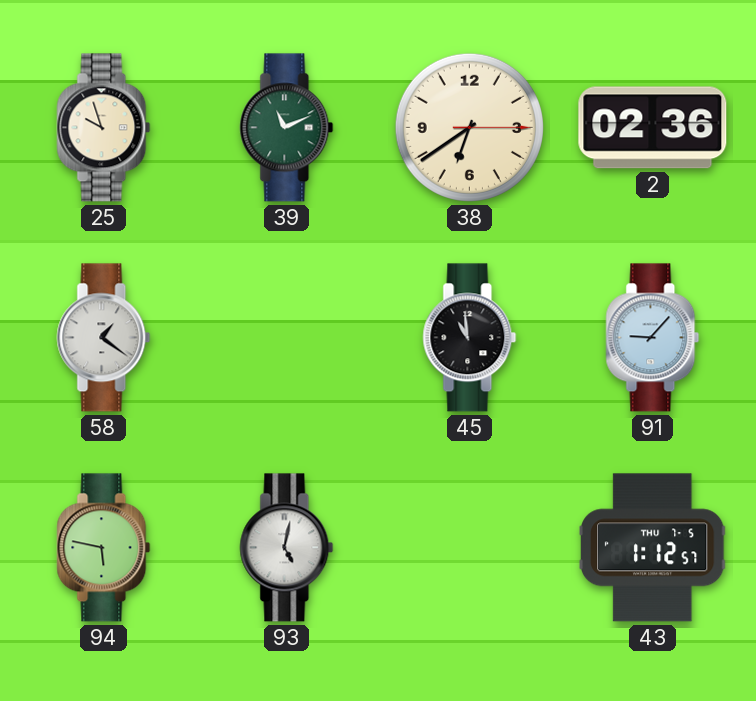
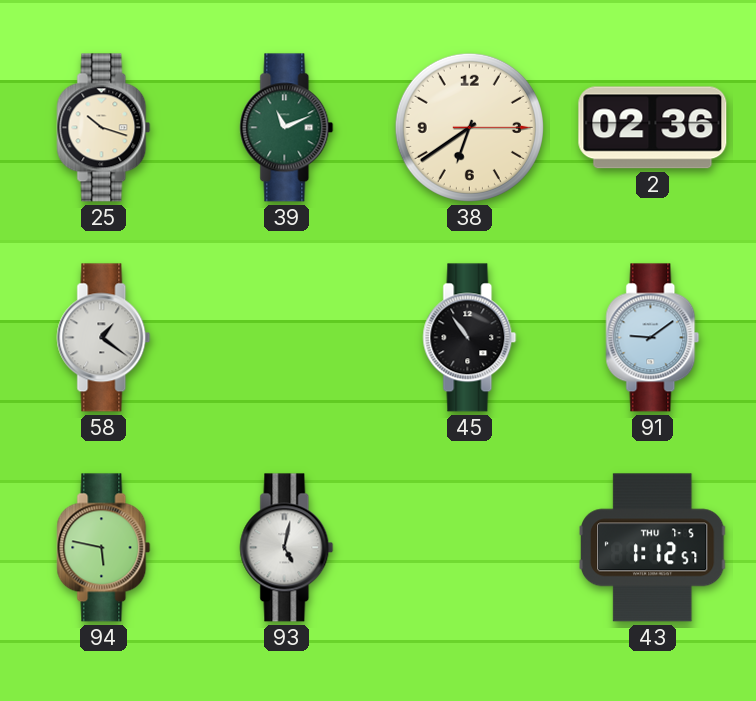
25: 9:57 -> 10:18
45: 10:59 -> 10:54
91: 9:07 -> 9:09
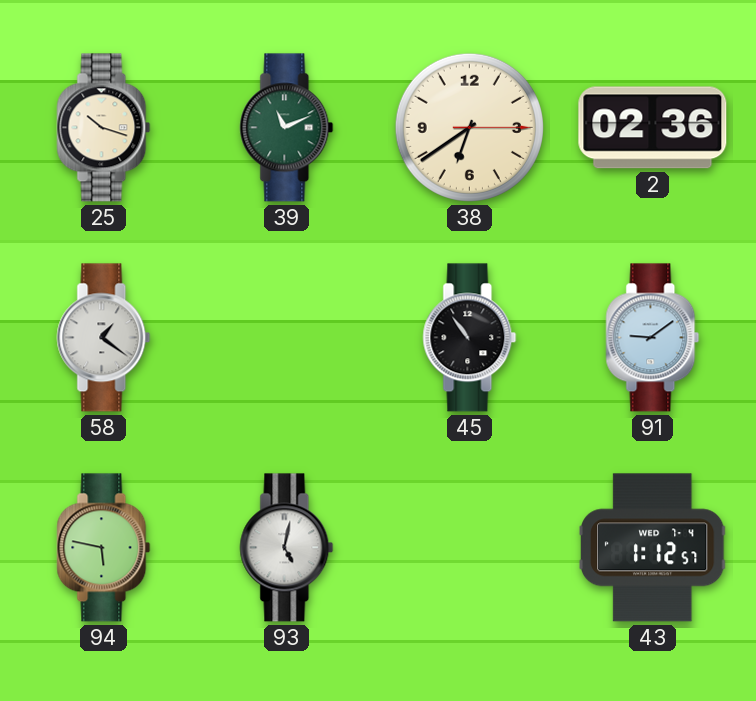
43 date: THU 7-5 -> WED 7-4
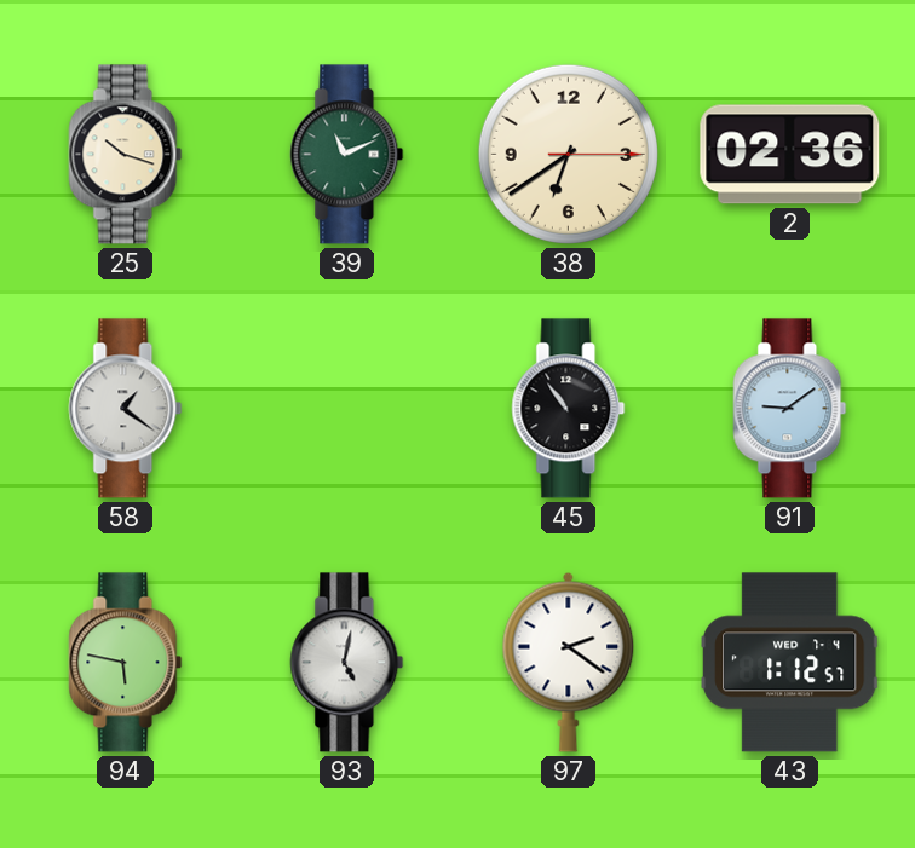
97: none -> 2:21
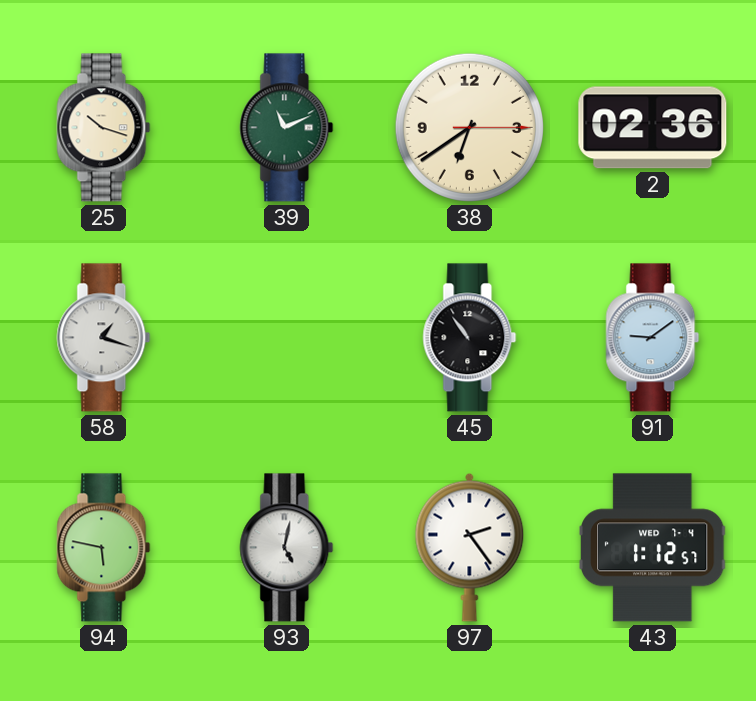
58: 1:21 -> 1:18
97: 2:21 -> 2:24
